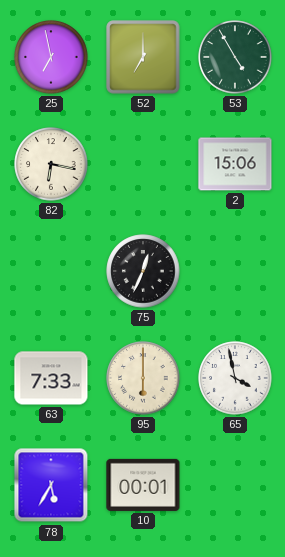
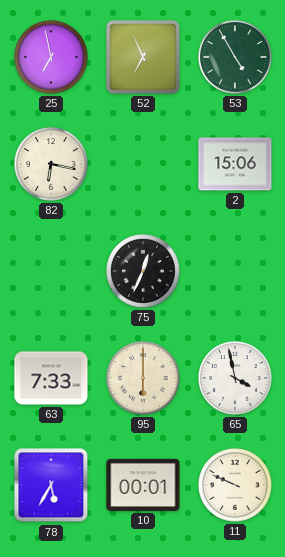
52: 7:00 -> 6:56
11: none -> 9:49
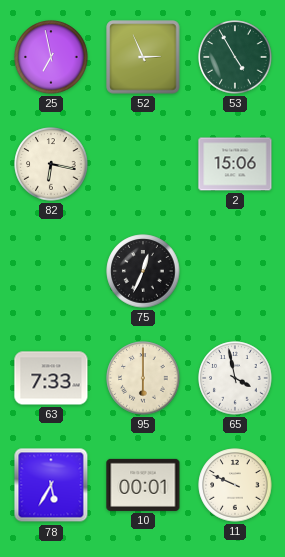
52: 6:56 -> 2:56
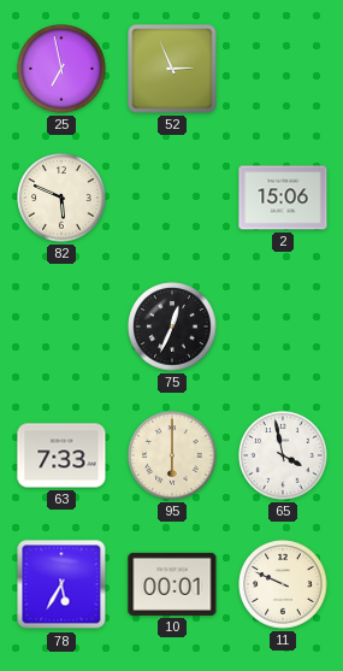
53: 4:55 -> none
82: 6:17 -> 5:49
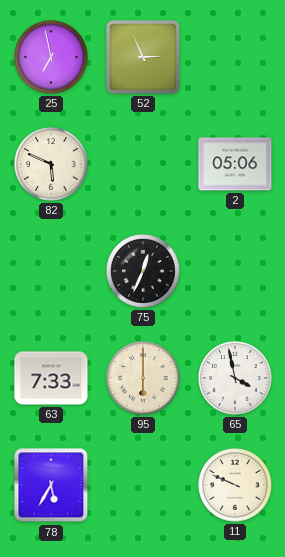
2: 15:06 -> 05:06
10: 00:01 -> none
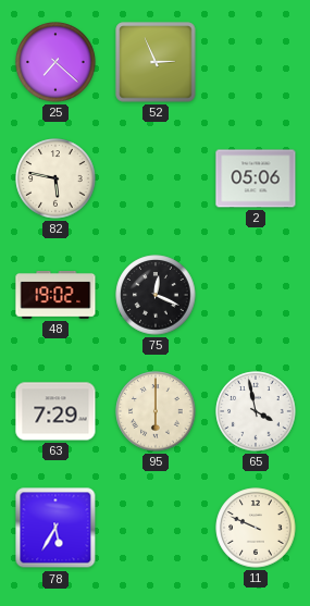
25: 6:58 -> 7:22
82: 5:49 -> 5:47
48: none -> 19:02
75: 12:34 -> 12:19
63: 7:33 -> 7:29
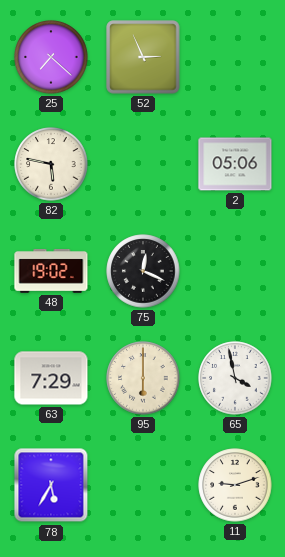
11: 9:49 -> 9:12
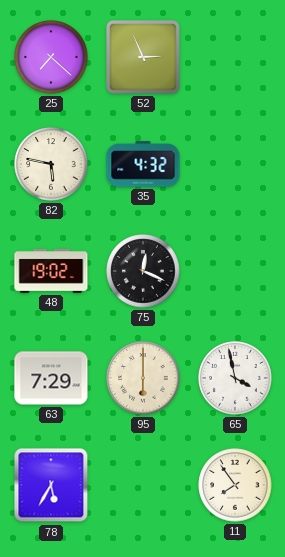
35: none -> 4:32
2: 05:06 -> none
11: 9:12 -> 7:54
